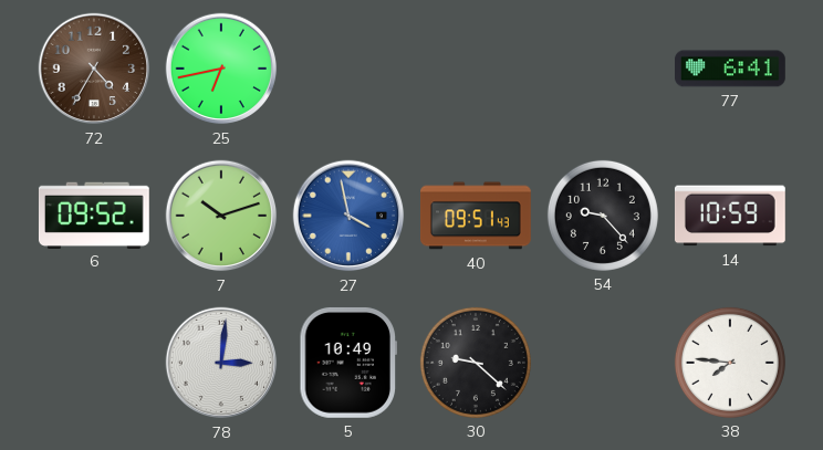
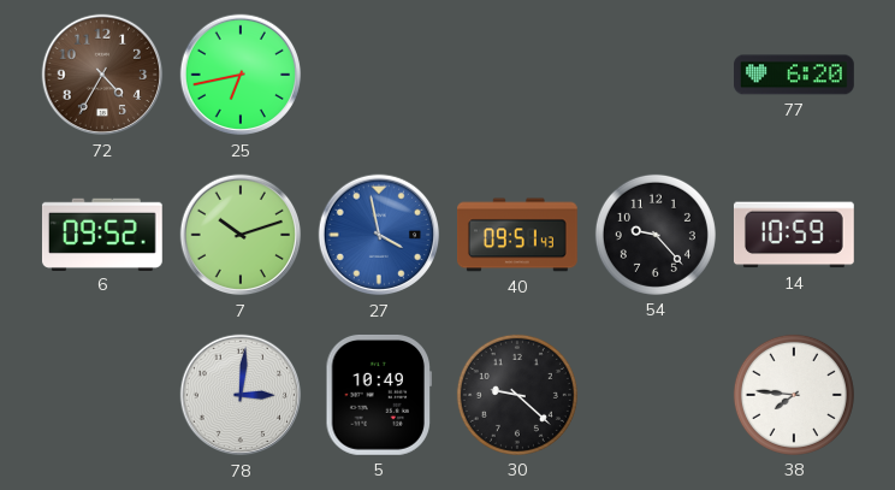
77: 6:41 -> 6:20
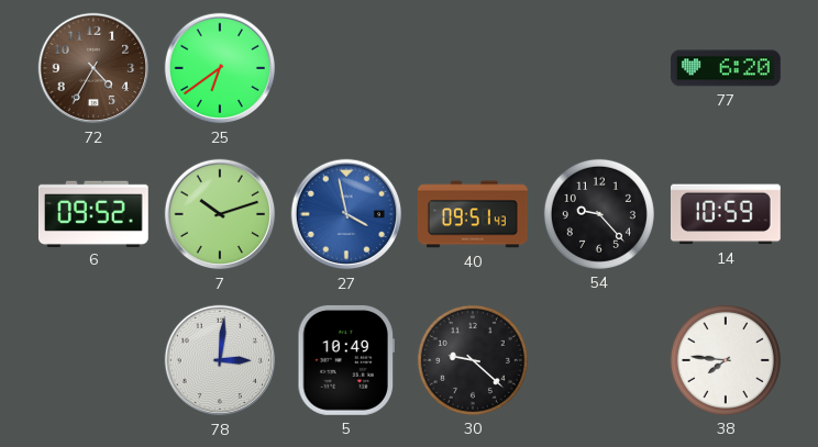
25: 6:43 -> 6:39
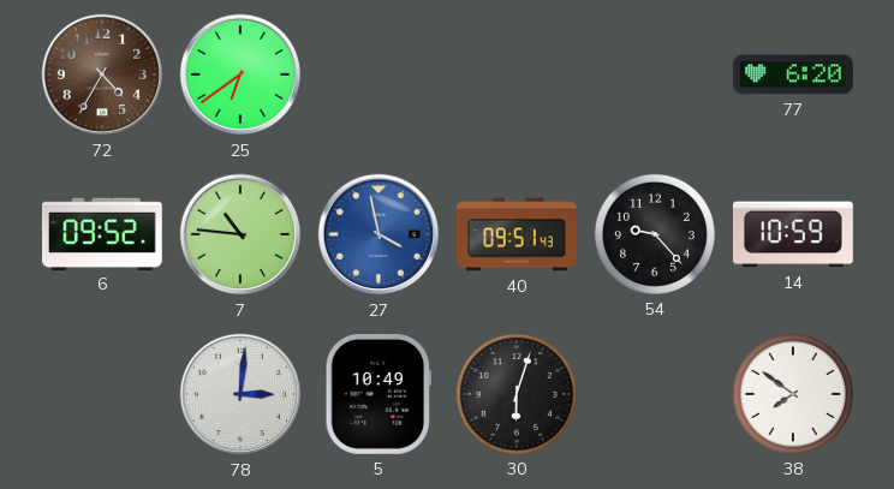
7: 10:12 -> 10:46
30: 9:22 -> 6:03
38: 7:46 -> 7:51
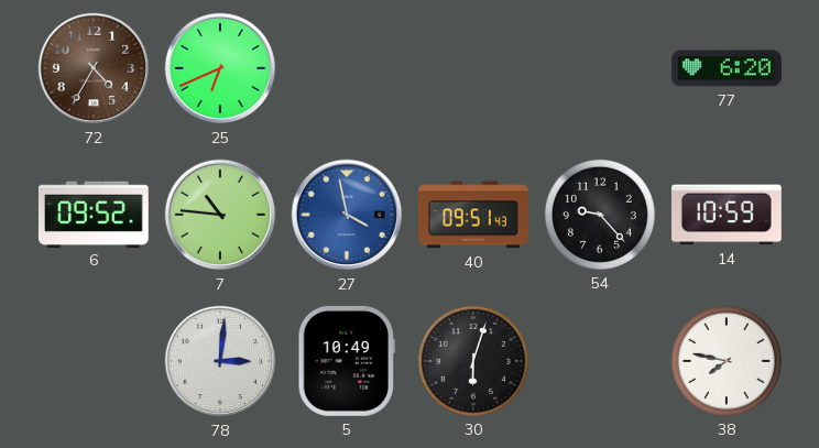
25: 6:39 -> 6:41
38: 7:51 -> 7:47
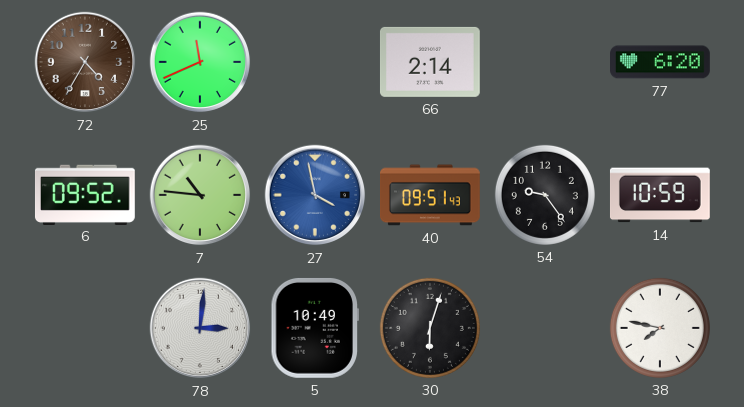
25: 6:41 -> 11:41
66: none -> 2:14
54: 9:23 -> 9:24
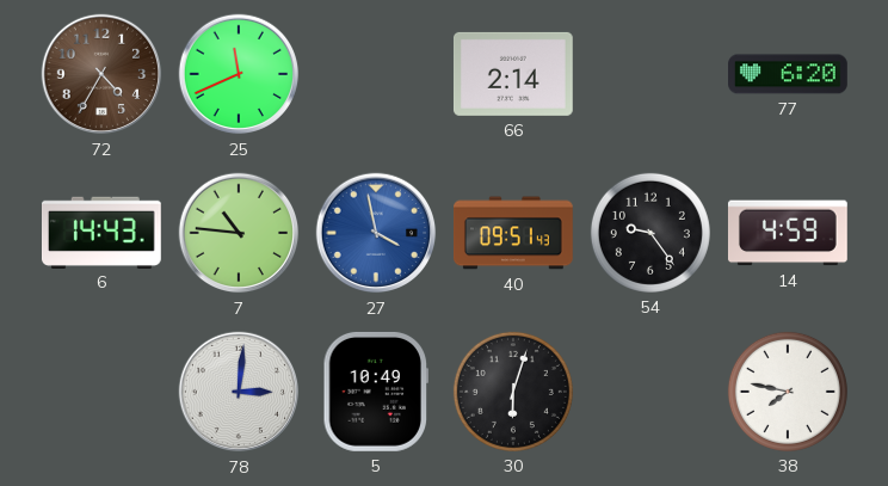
6: 09:52 -> 14:43
14: 10:59 -> 4:59
